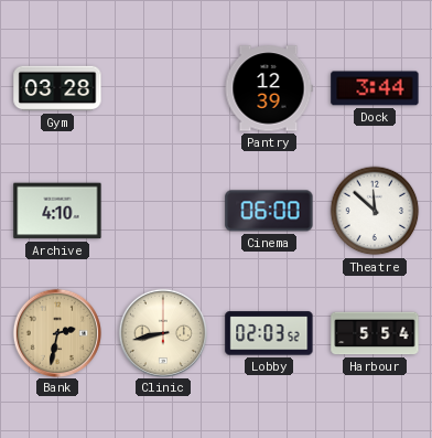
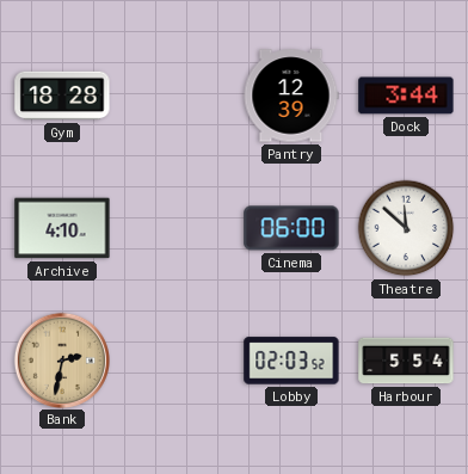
Gym: 03:28 -> 18:28
Clinic: 8:43 -> none
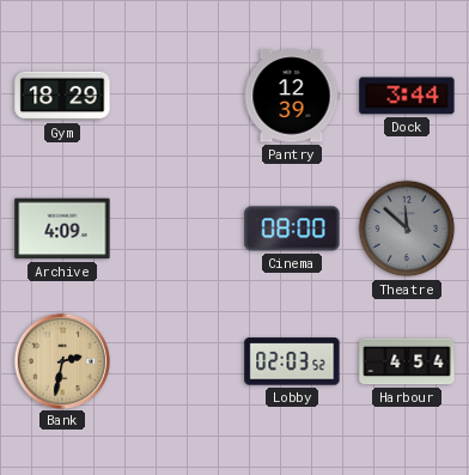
Gym: 18:28 -> 18:29
Archive: 4:10 -> 4:09
Cinema: 06:00 -> 08:00
Theatre dial: white -> grey
Harbour: 5:54 -> 4:54
